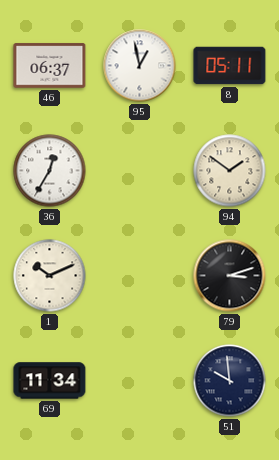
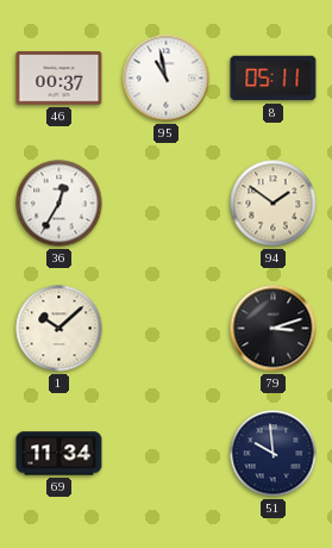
46: 06:37 -> 00:37
95: 12:58 -> 10:58
1: 10:11 -> 10:08
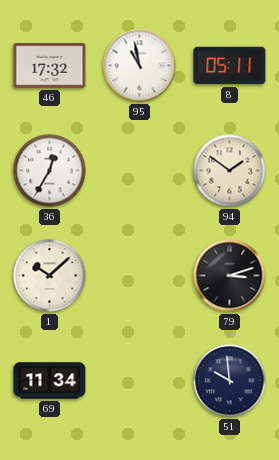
46: 00:37 -> 17:32
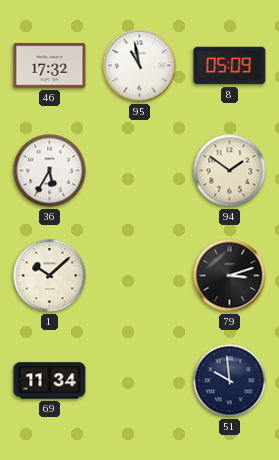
8: 05:11 -> 05:09
36: 12:35 -> 5:35
